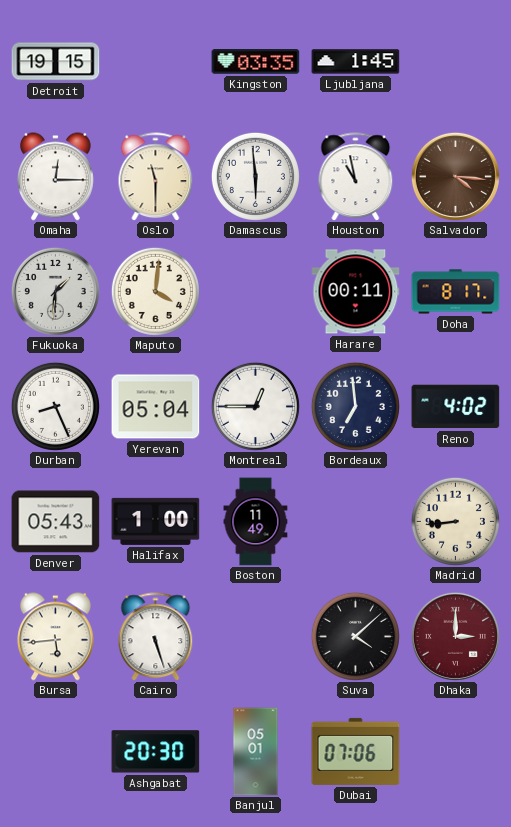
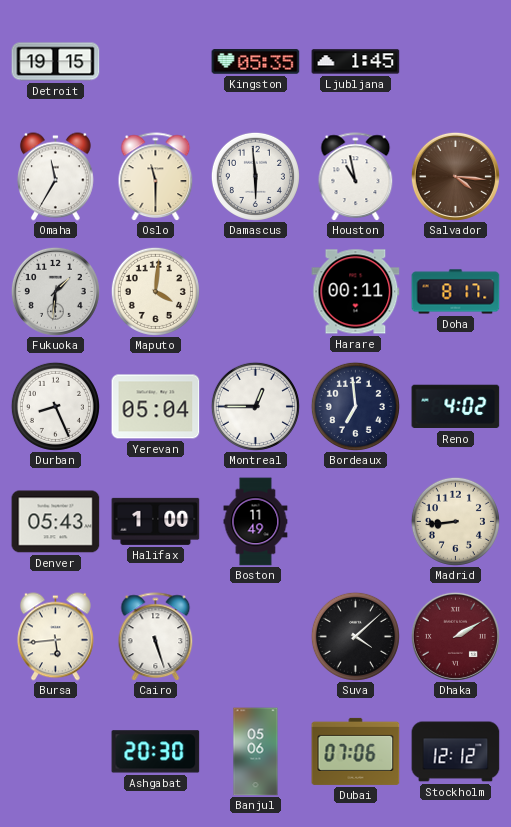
Kingston: 03:35 -> 05:35
Omaha: 12:15 -> 11:35
Dhaka: 3:00 -> 2:10
Banjul: 05:01 -> 05:06
Stockholm: none -> 12:12
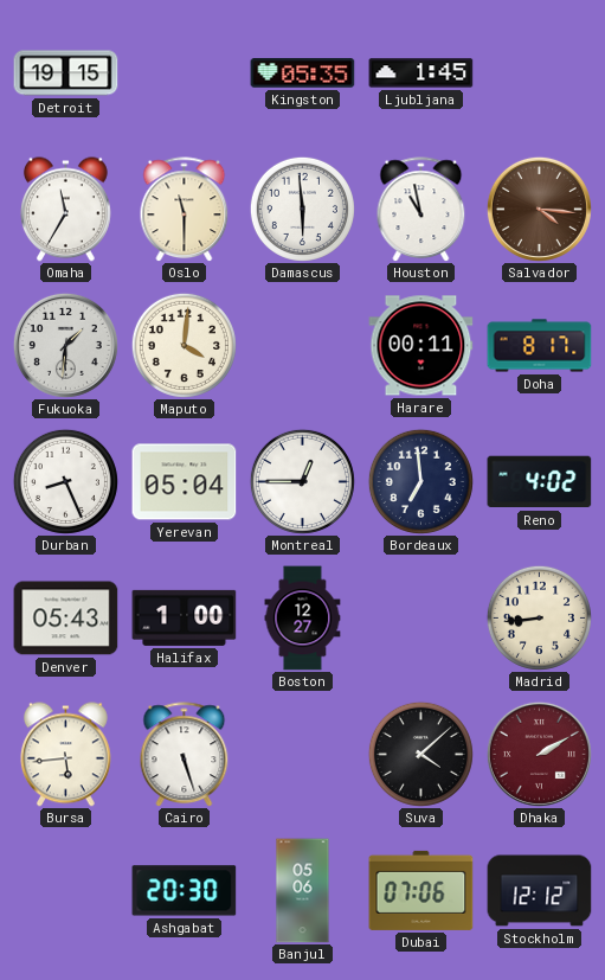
Boston: 11:49 -> 12:27
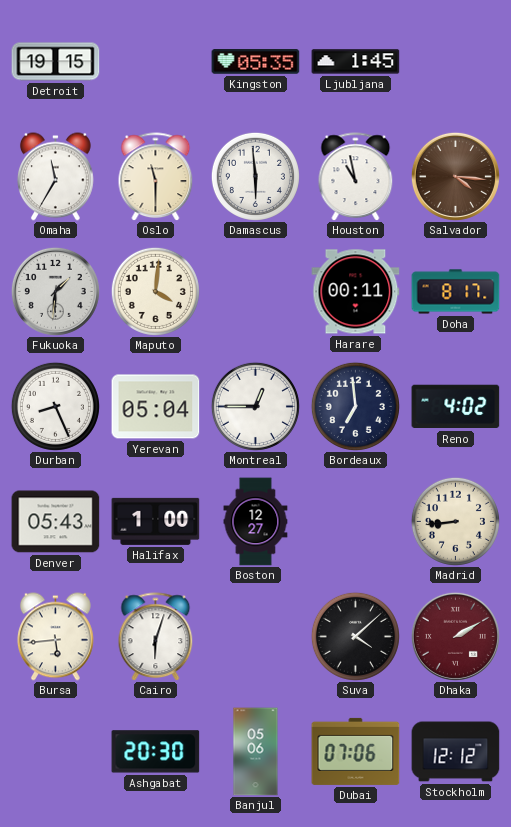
Cairo: 5:27 -> 6:03
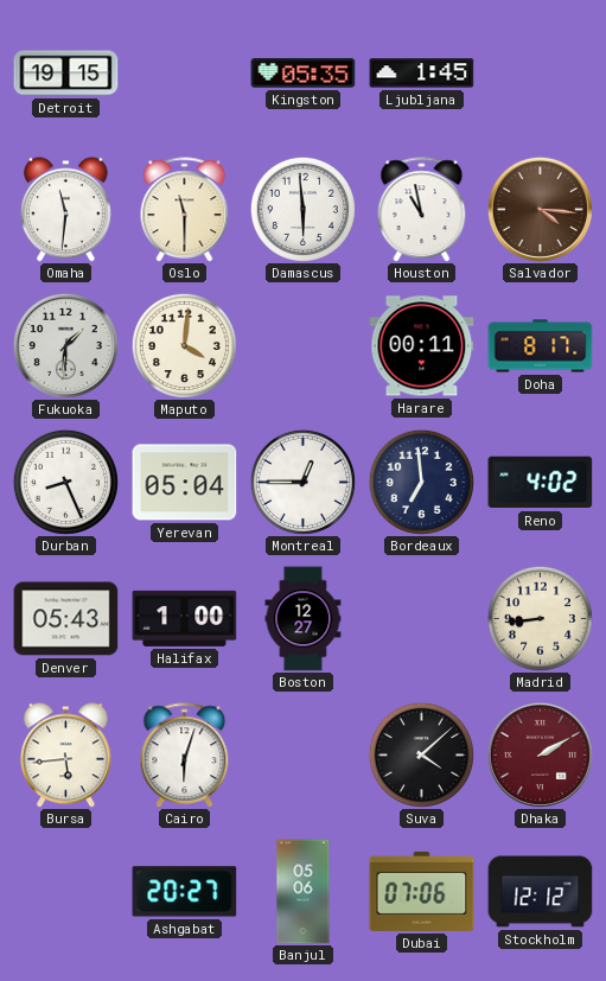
Omaha: 11:35 -> 11:31
Ashgabat: 20:30 -> 20:27
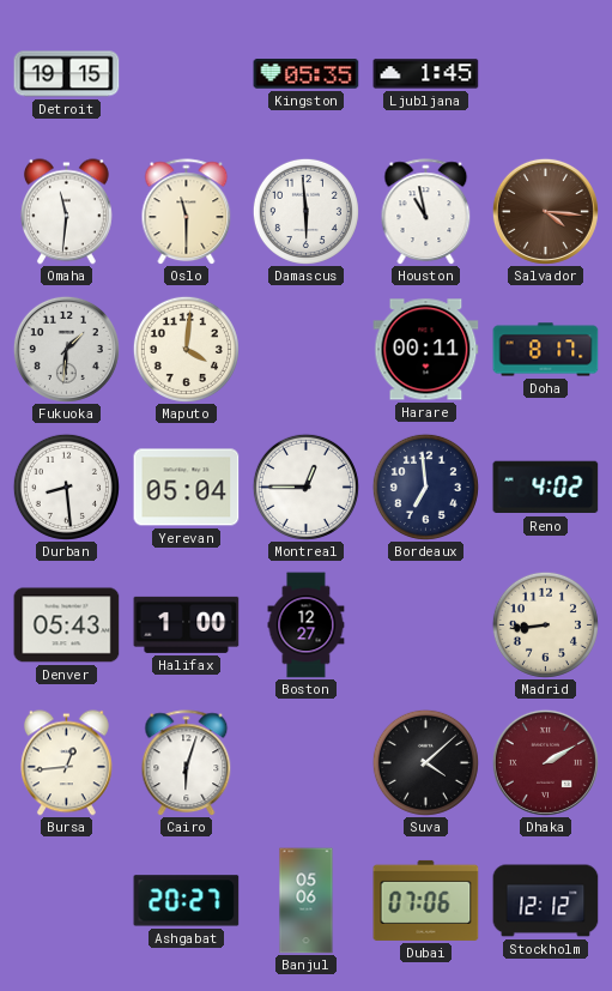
Durban: 8:26 -> 8:29
Bursa: 5:44 -> 12:44
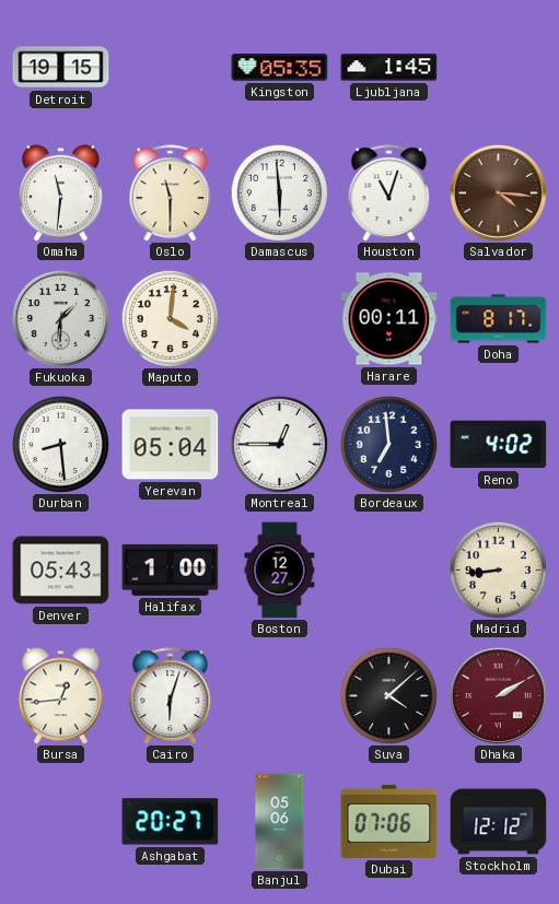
Houston: 10:58 -> 11:03
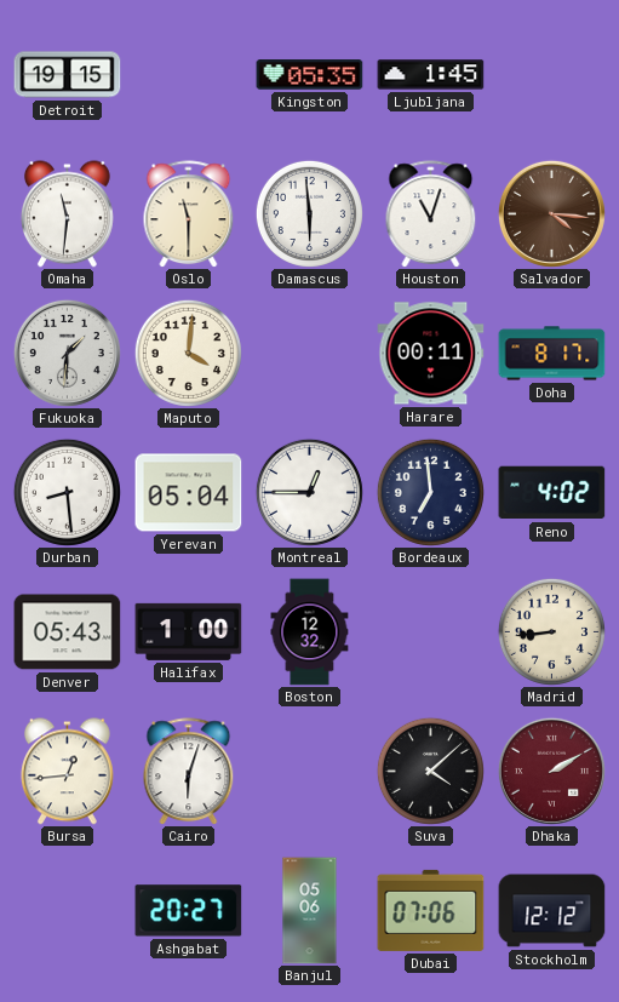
Boston: 12:27 -> 12:32
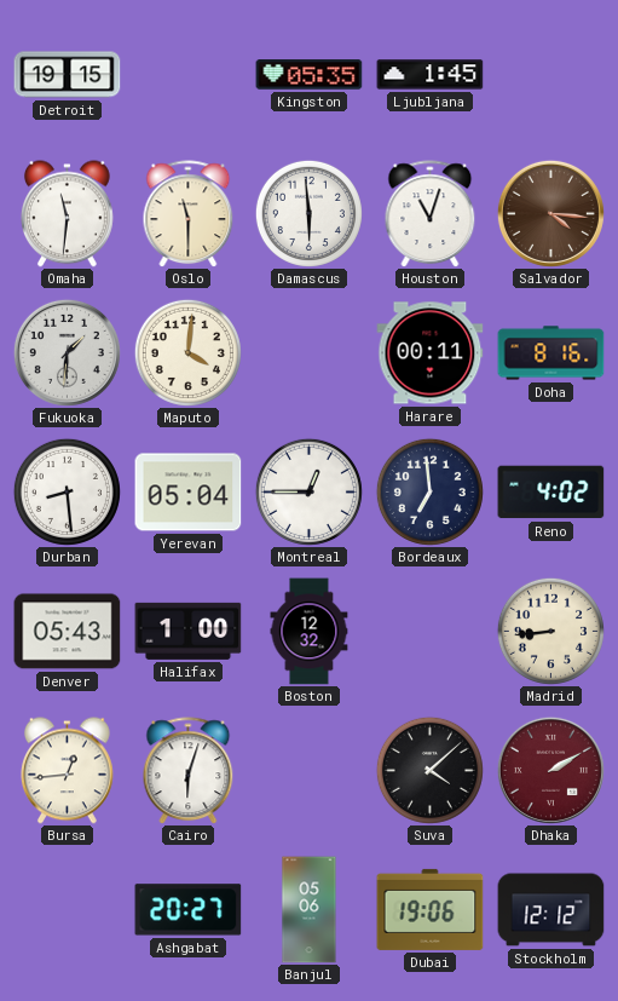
Doha: 8:17 -> 8:16
Dubai: 07:06 -> 19:06
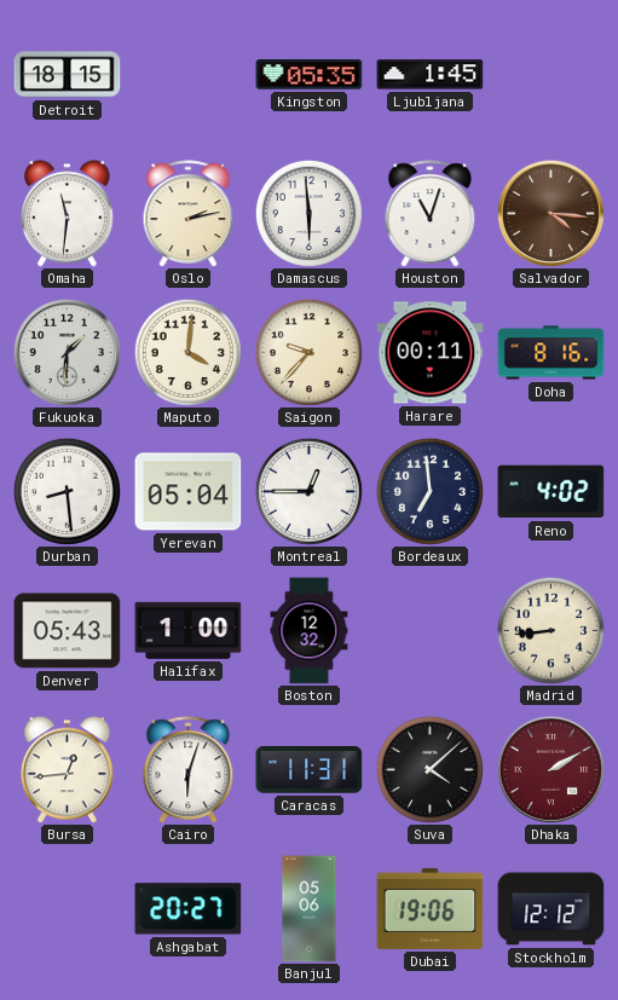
Detroit: 19:15 -> 18:15
Oslo: 11:30 -> 2:13
Saigon: none -> 9:37
Caracas: none -> 11:31
